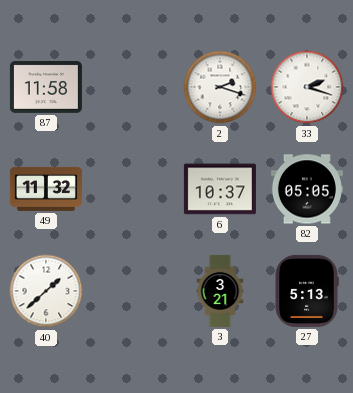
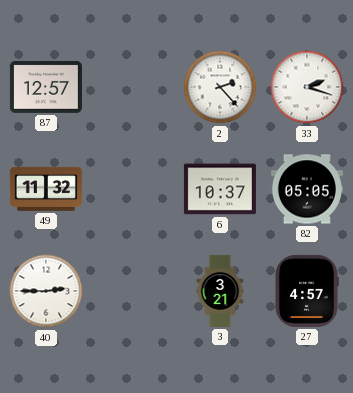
87: 11:58 -> 12:57
2: 2:18 -> 2:23
40: 1:38 -> 2:45
27: 5:13 -> 4:57
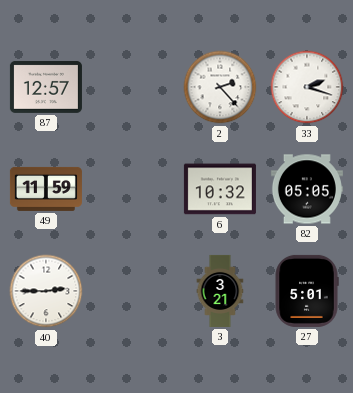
49: 11:32 -> 11:59
6: 10:37 -> 10:32
27: 4:57 -> 5:01
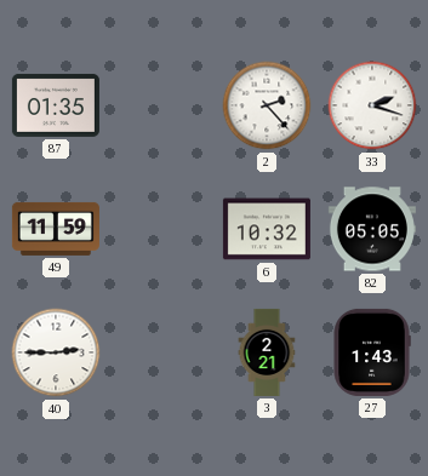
87: 12:57 -> 01:35
3: 3:21 -> 2:21
27: 5:01 -> 1:43
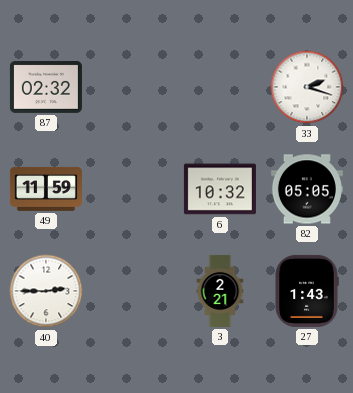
87: 01:35 -> 02:32
2: 2:23 -> none
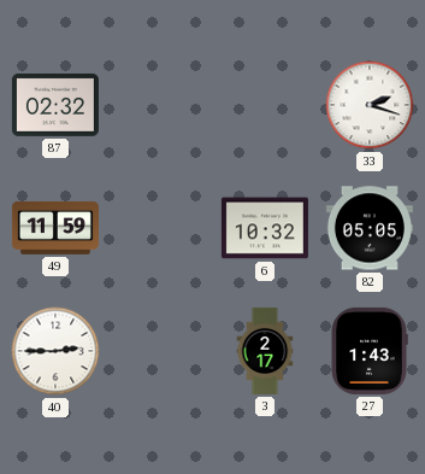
3: 2:21 -> 2:17
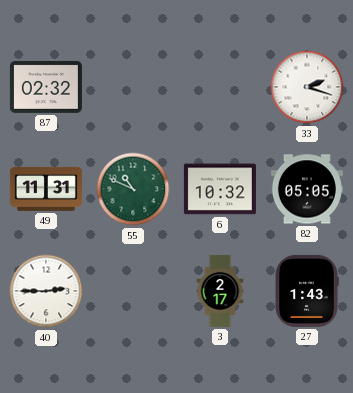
49: 11:59 -> 11:31
55: none -> 10:49
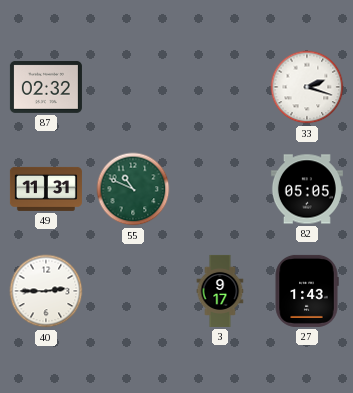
6: 10:32 -> none
3: 2:17 -> 9:17
